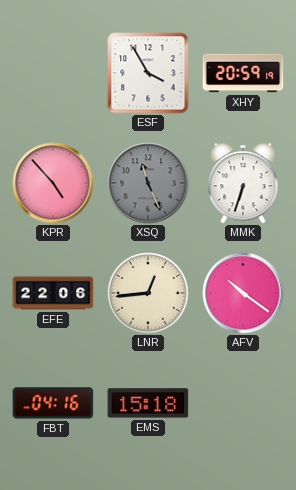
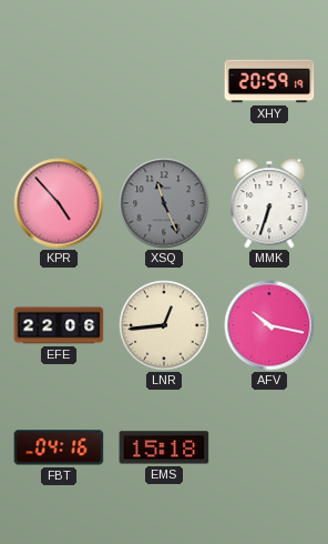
ESF: 3:55 -> none
AFV: 10:21 -> 10:17
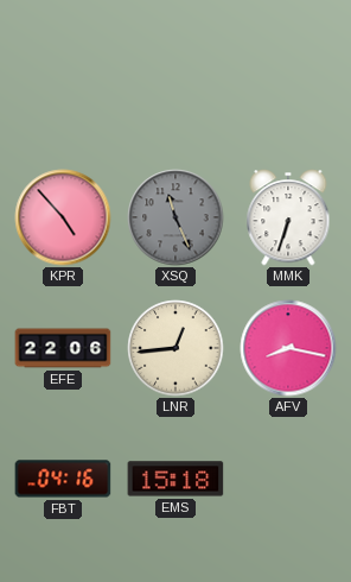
XHY: 20:59 -> none
AFV: 10:17 -> 8:17
